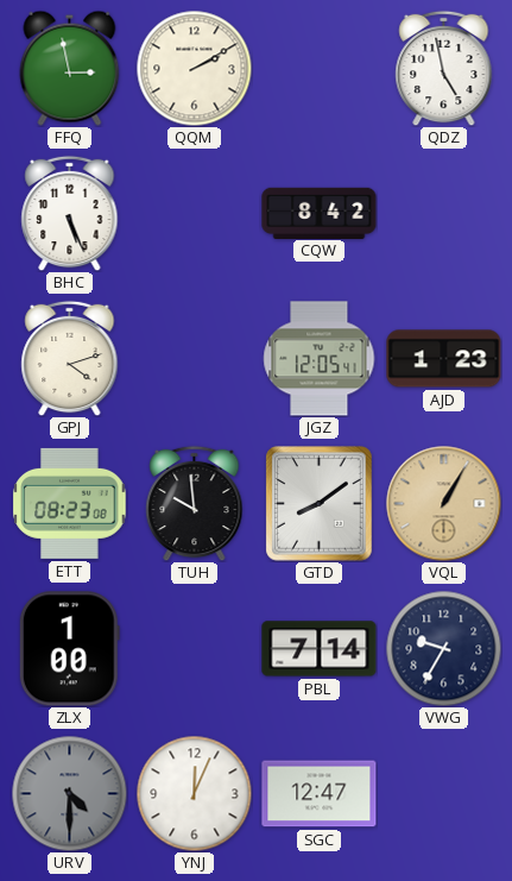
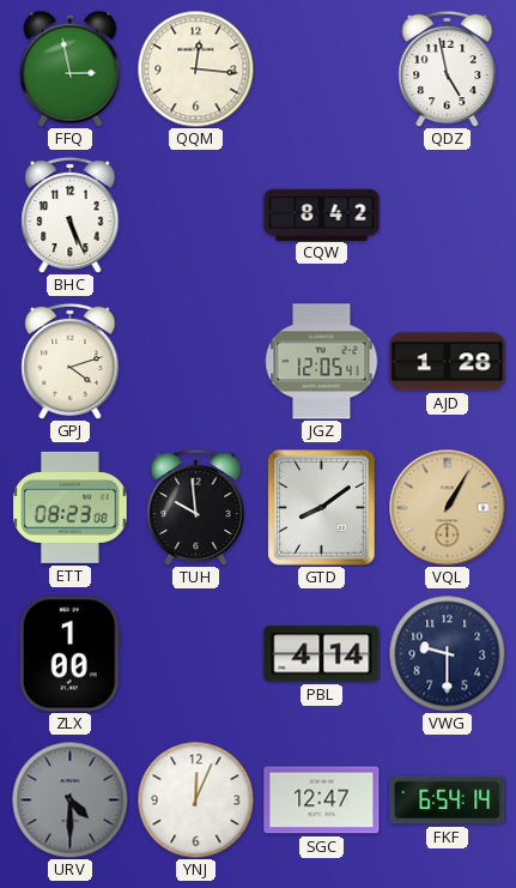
QQM: 2:10 -> 12:16
AJD: 1:23 -> 1:28
PBL: 7:14 -> 4:14
VWG: 9:35 -> 9:30
FKF: none -> 6:54
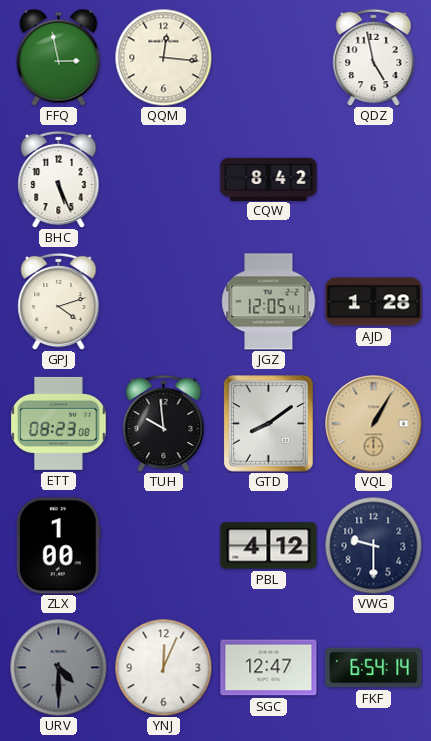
PBL: 4:14 -> 4:12
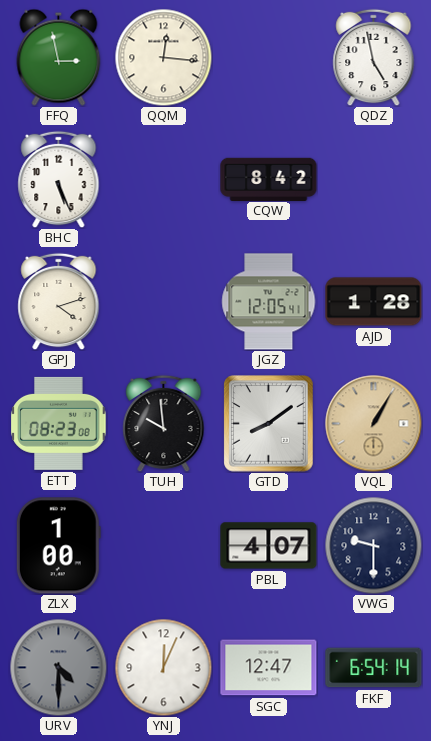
PBL: 4:12 -> 4:07
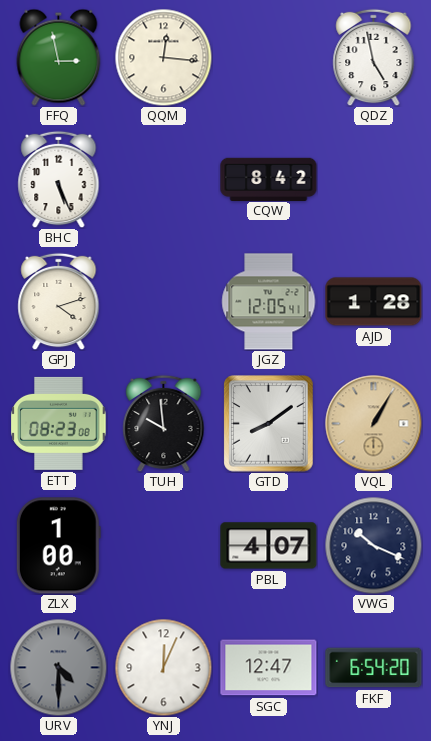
VWG: 9:30 -> 10:19
FKF: 6:54:14 -> 6:54:20
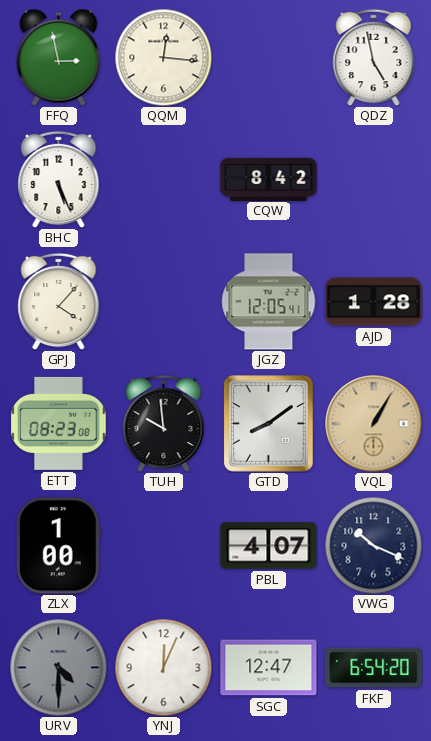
GPJ: 4:12 -> 4:07
